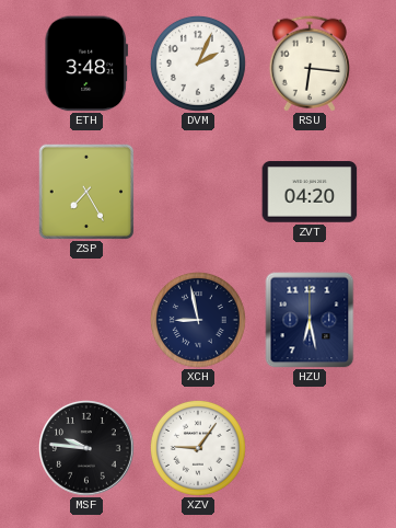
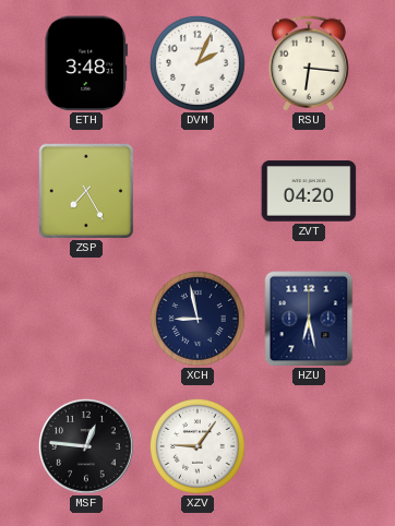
MSF: 9:46 -> 12:46
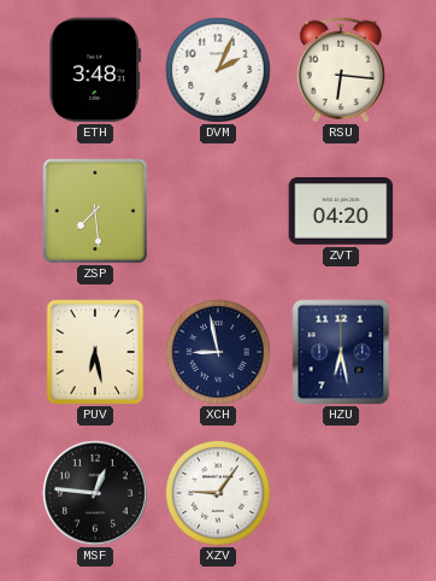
ZSP: 7:25 -> 7:29
PUV: none -> 6:28
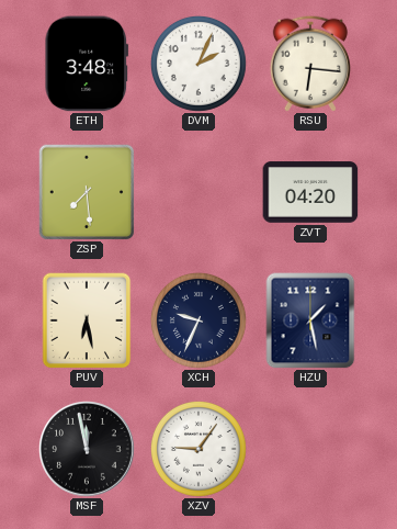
XCH: 8:58 -> 9:34
HZU: 6:28 -> 1:28
MSF: 12:46 -> 11:58
